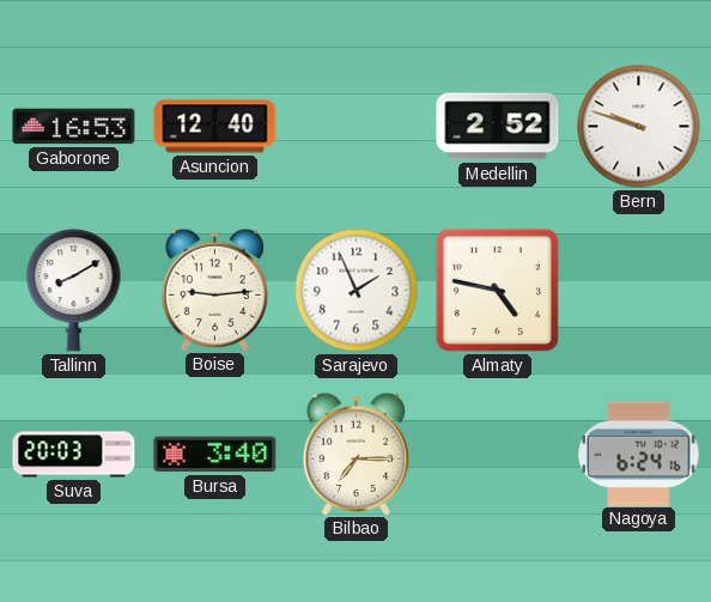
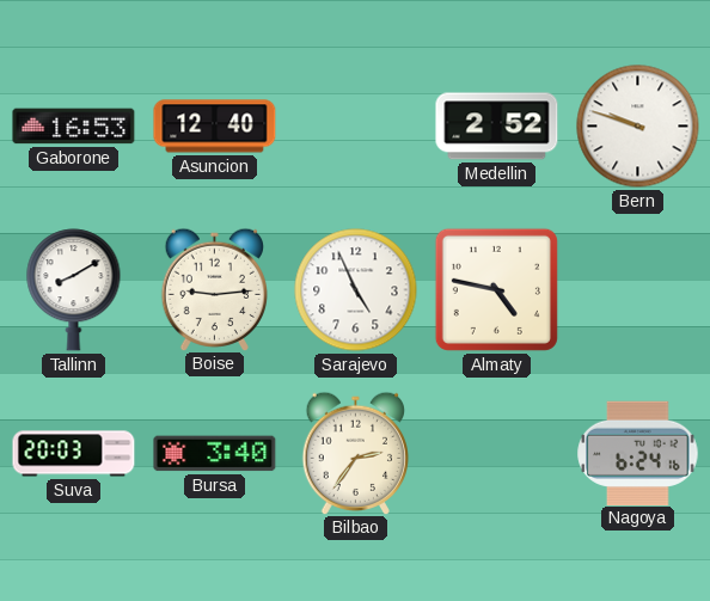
Sarajevo: 1:56 -> 4:56
Bilbao: 7:15 -> 2:36
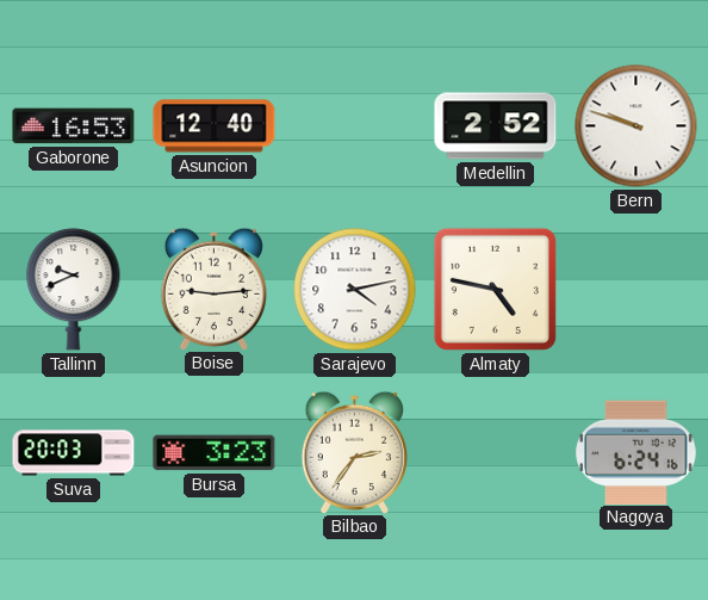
Tallinn: 8:10 -> 9:41
Sarajevo: 4:56 -> 4:13
Bursa: 3:40 -> 3:23
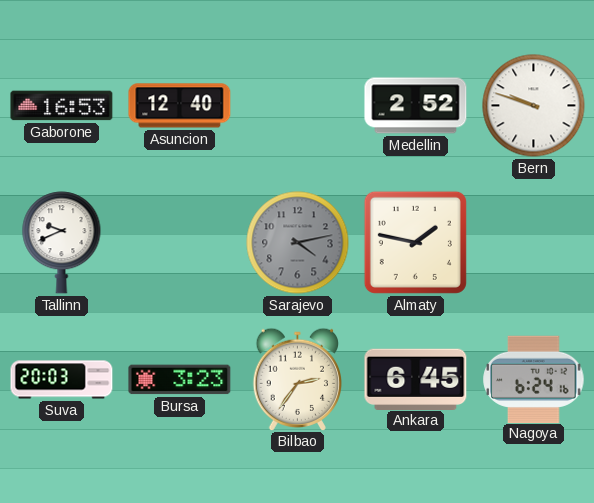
Boise: 9:14 -> none
Sarajevo dial: white -> grey
Almaty: 4:47 -> 1:47
Ankara: none -> 6:45
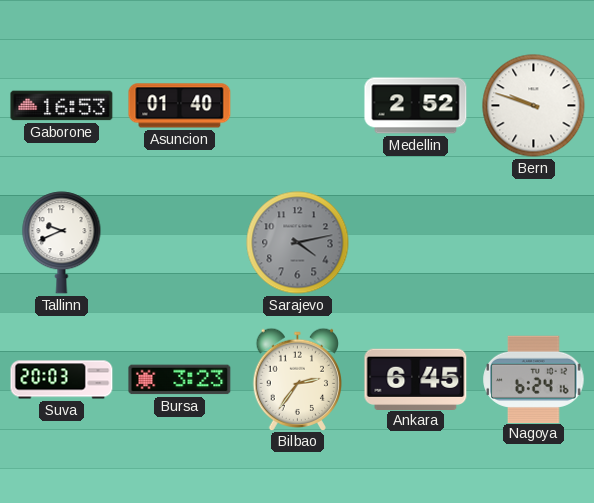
Asuncion: 12:40 -> 01:40
Almaty: 1:47 -> none
